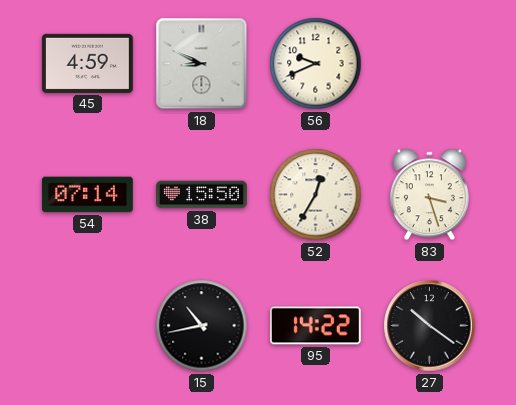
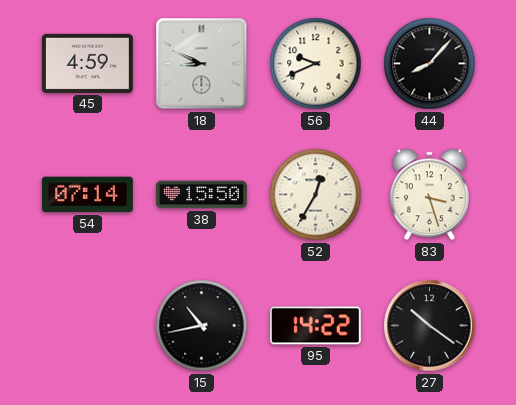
44: none -> 8:07
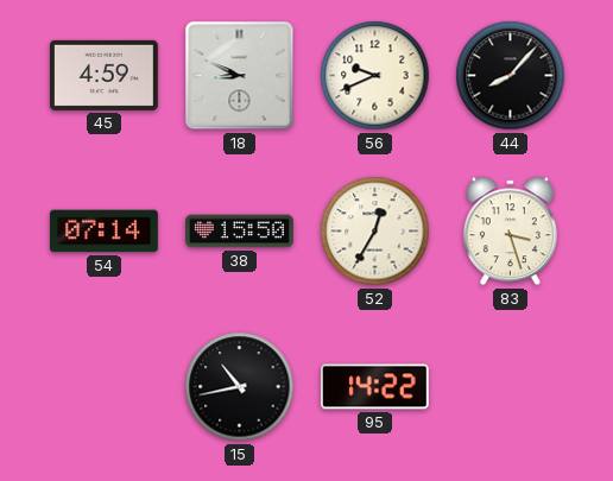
27: 10:21 -> none
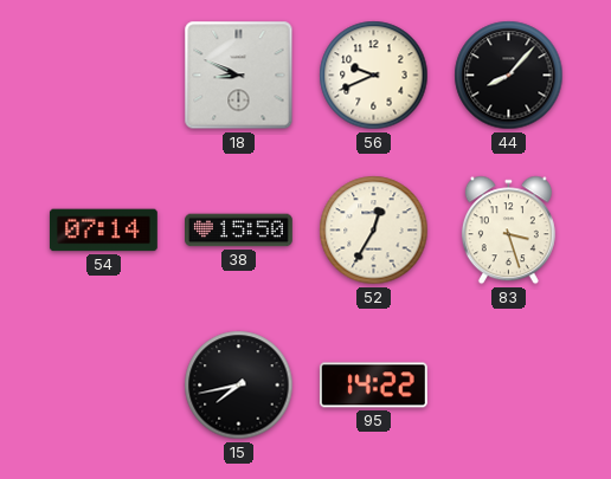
45: 4:59 -> none
15: 10:43 -> 7:43
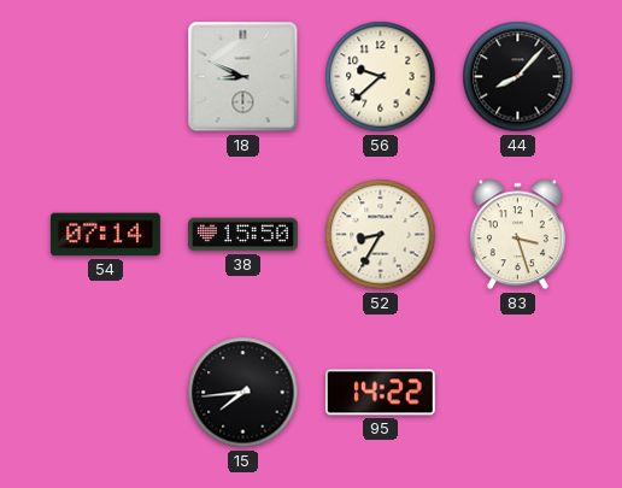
56: 9:41 -> 9:38
52: 12:35 -> 8:35
15: 7:43 -> 7:44
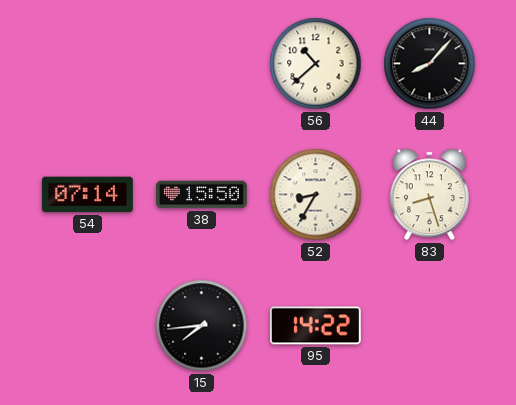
18: 8:49 -> none
56: 9:38 -> 10:38
83: 3:27 -> 8:27
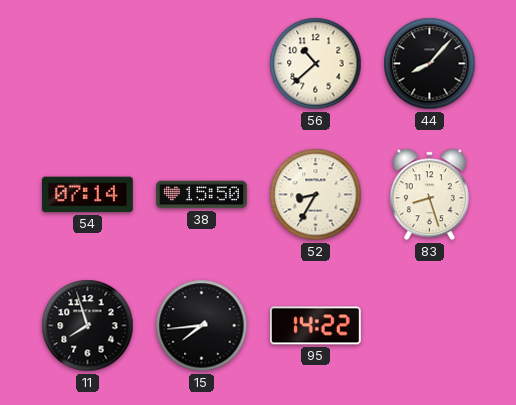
11: none -> 7:57
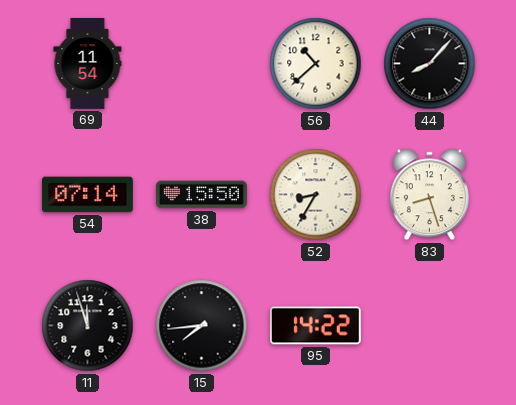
69: none -> 11:54
11: 7:57 -> 11:57
